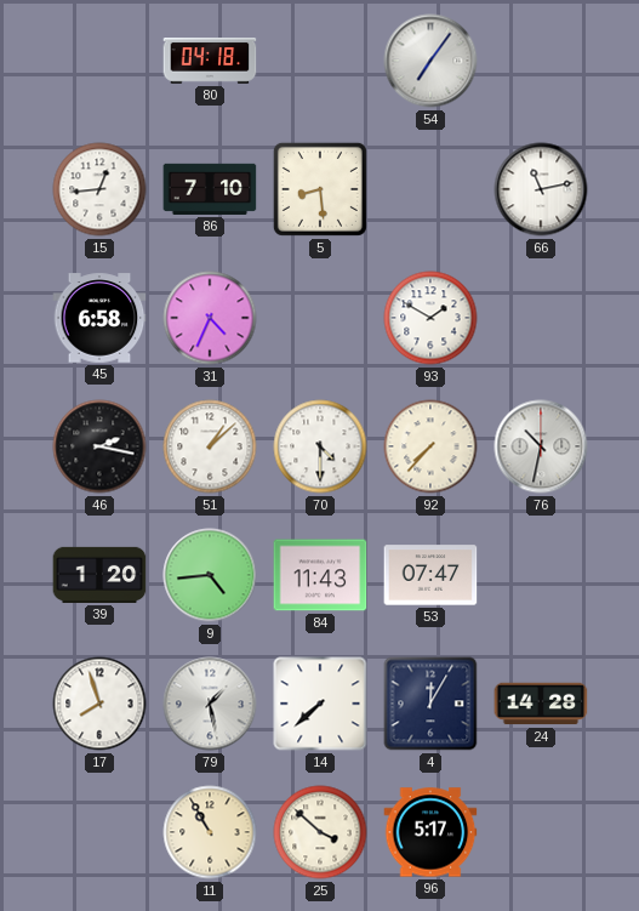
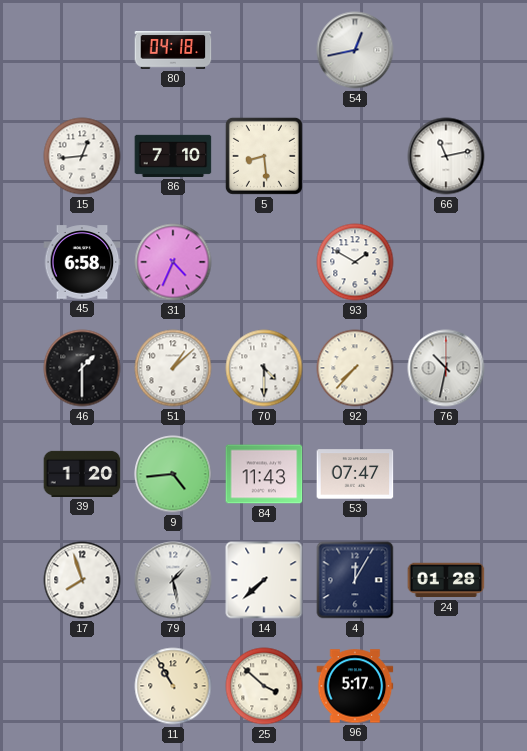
54: 7:06 -> 12:43
46: 2:17 -> 1:30
24: 14:28 -> 01:28
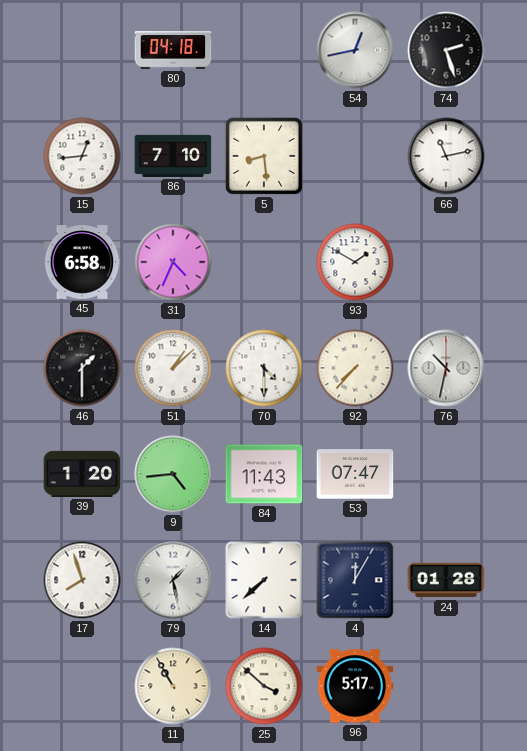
74: none -> 2:27
